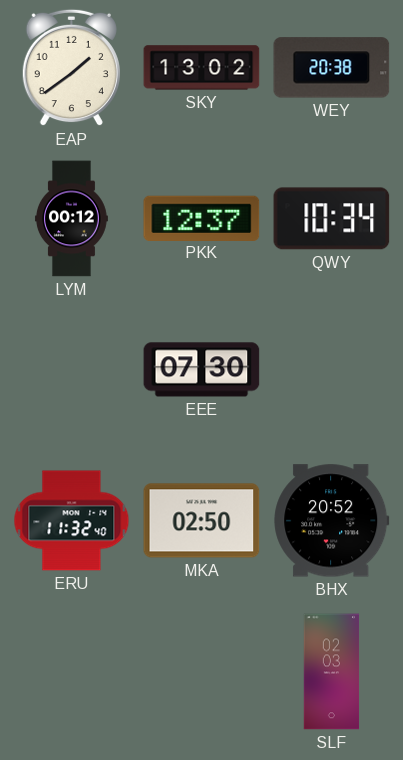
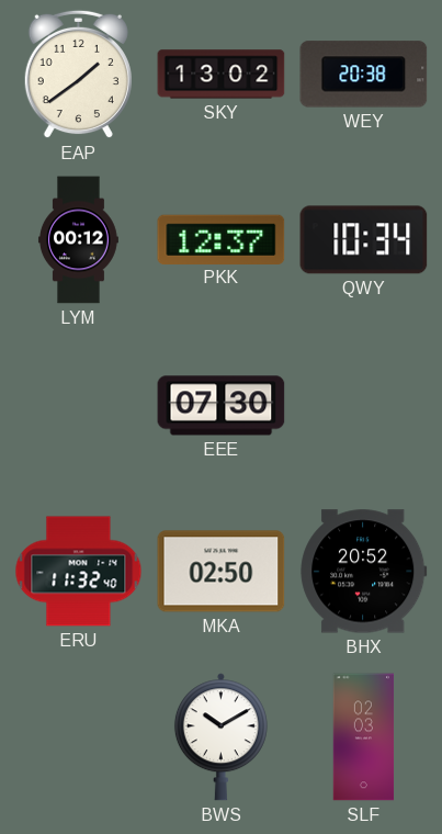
BWS: none -> 10:10
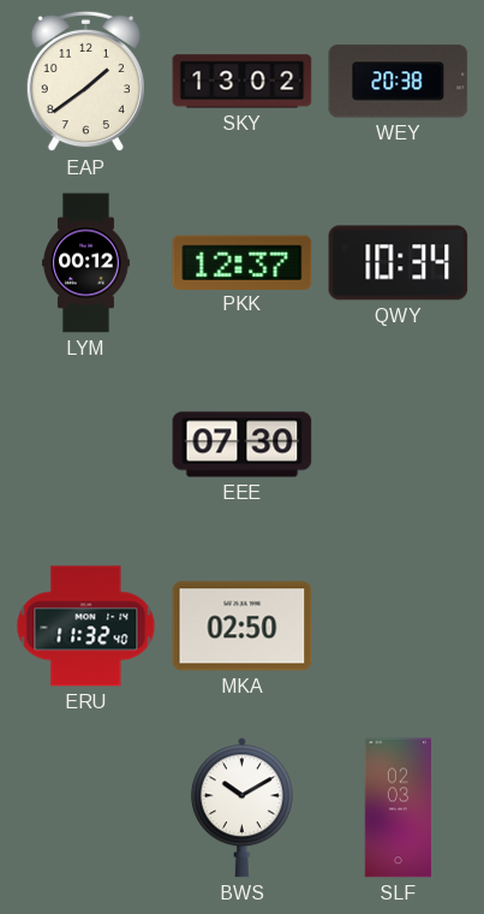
BHX: 20:52 -> none
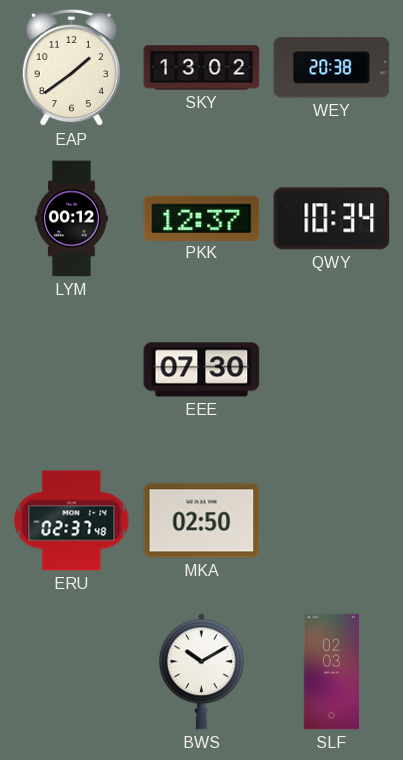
ERU: 11:32 -> 02:37
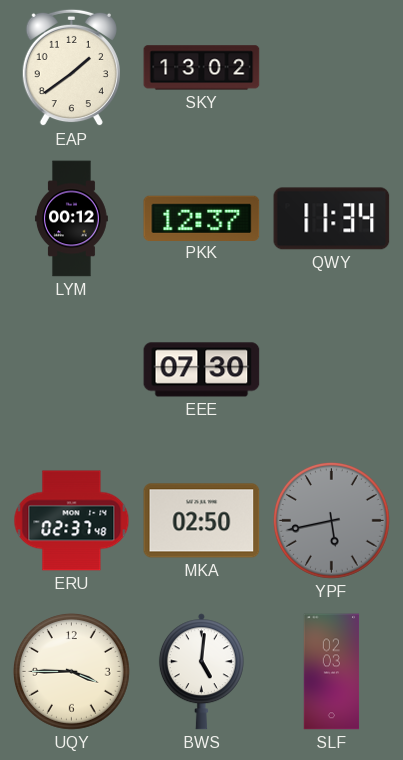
WEY: 20:38 -> none
QWY: 10:34 -> 11:34
YPF: none -> 5:43
UQY: none -> 3:45
BWS: 10:10 -> 5:01
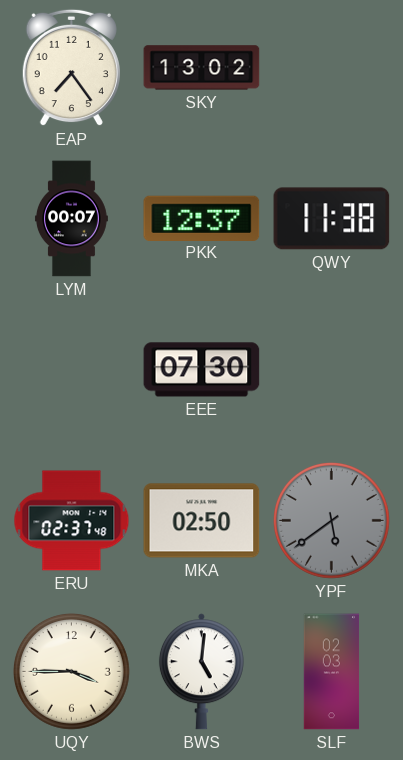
EAP: 1:39 -> 7:24
LYM: 00:12 -> 00:07
QWY: 11:34 -> 11:38
YPF: 5:43 -> 5:39
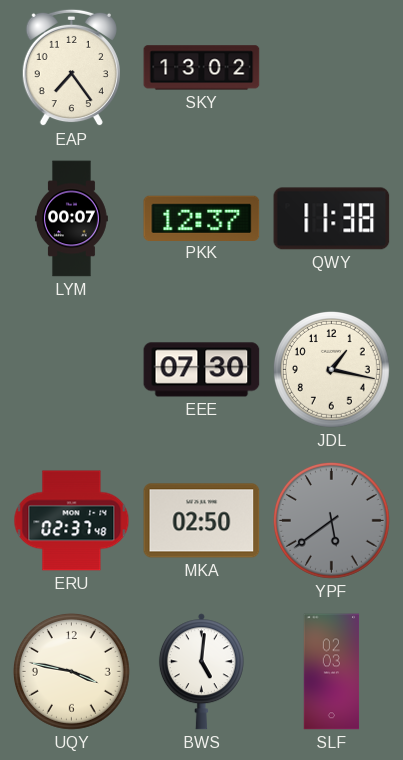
JDL: none -> 1:17
UQY: 3:45 -> 3:47
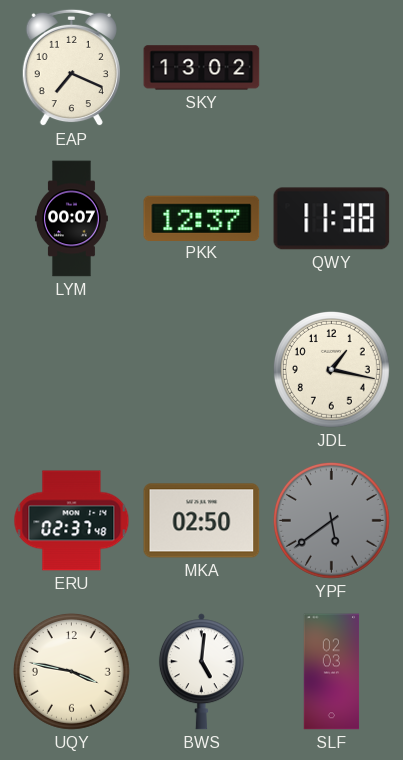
EAP: 7:24 -> 7:19
EEE: 07:30 -> none
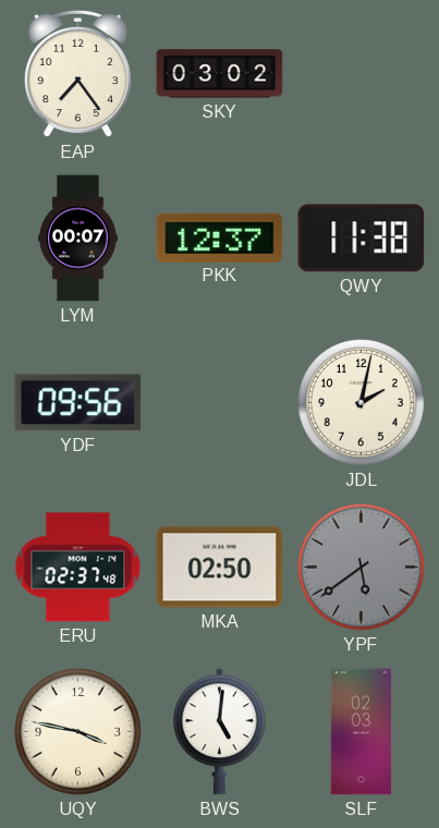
EAP: 7:19 -> 7:24
SKY: 13:02 -> 03:02
YDF: none -> 09:56
JDL: 1:17 -> 2:02
